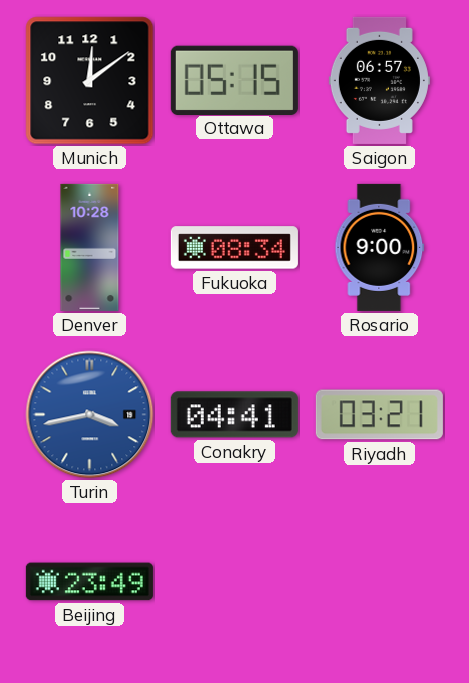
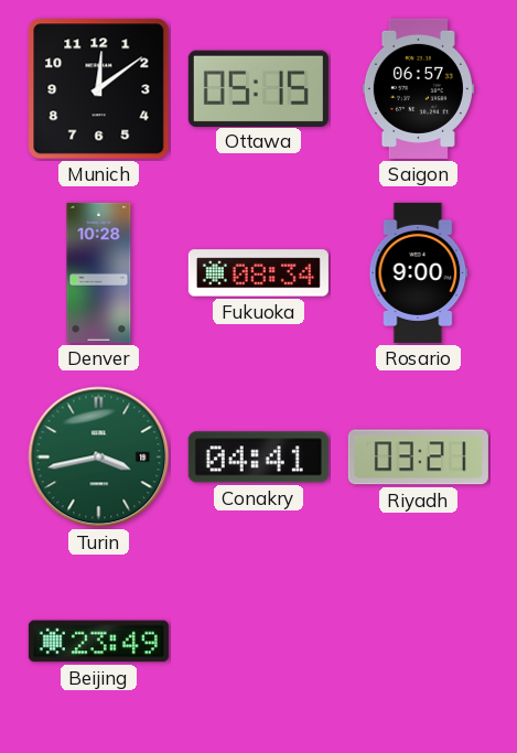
Turin dial: blue -> green
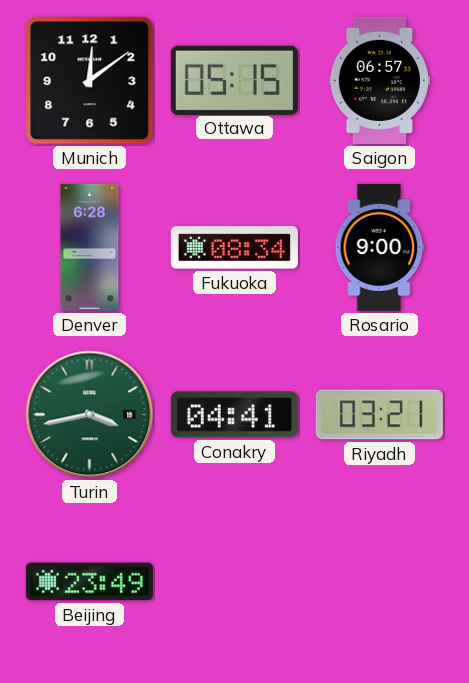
Denver: 10:28 -> 6:28
